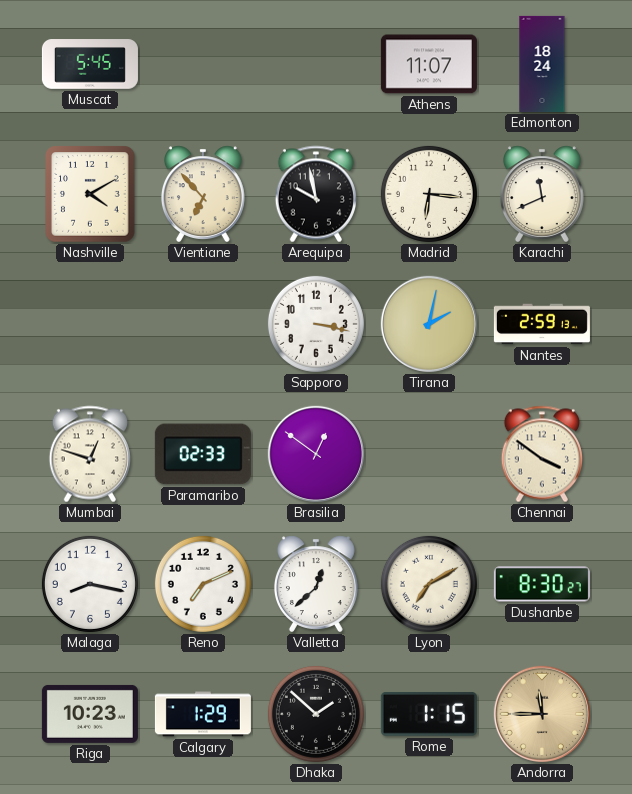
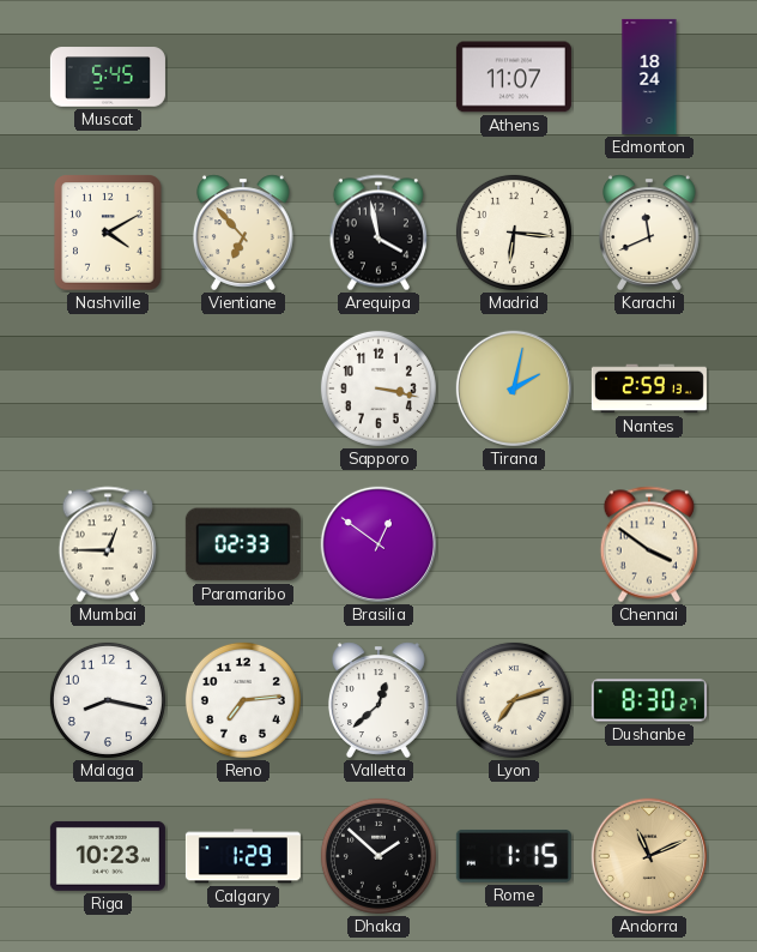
Arequipa: 9:58 -> 3:58
Mumbai: 12:48 -> 12:45
Reno: 7:11 -> 7:14
Lyon: 7:10 -> 7:12
Andorra: 11:45 -> 11:11
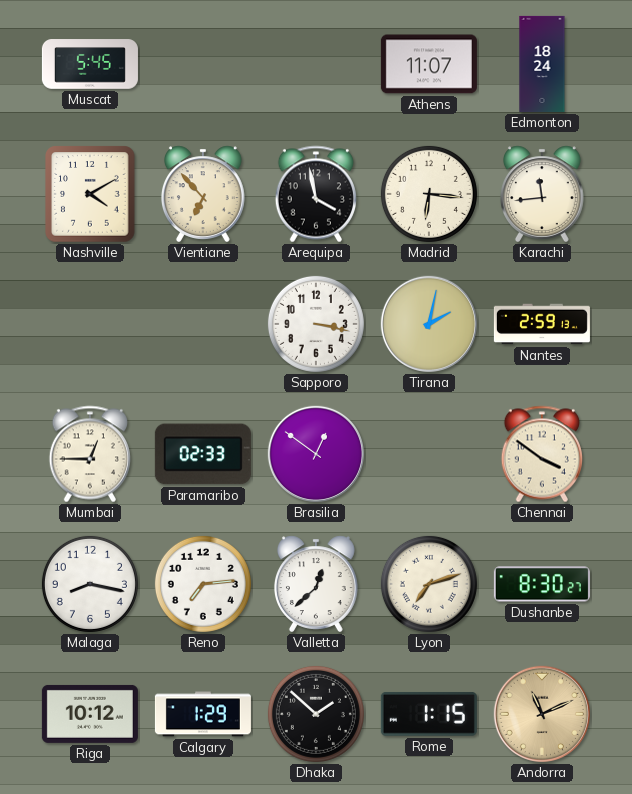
Karachi: 11:41 -> 11:44
Riga: 10:23 -> 10:12
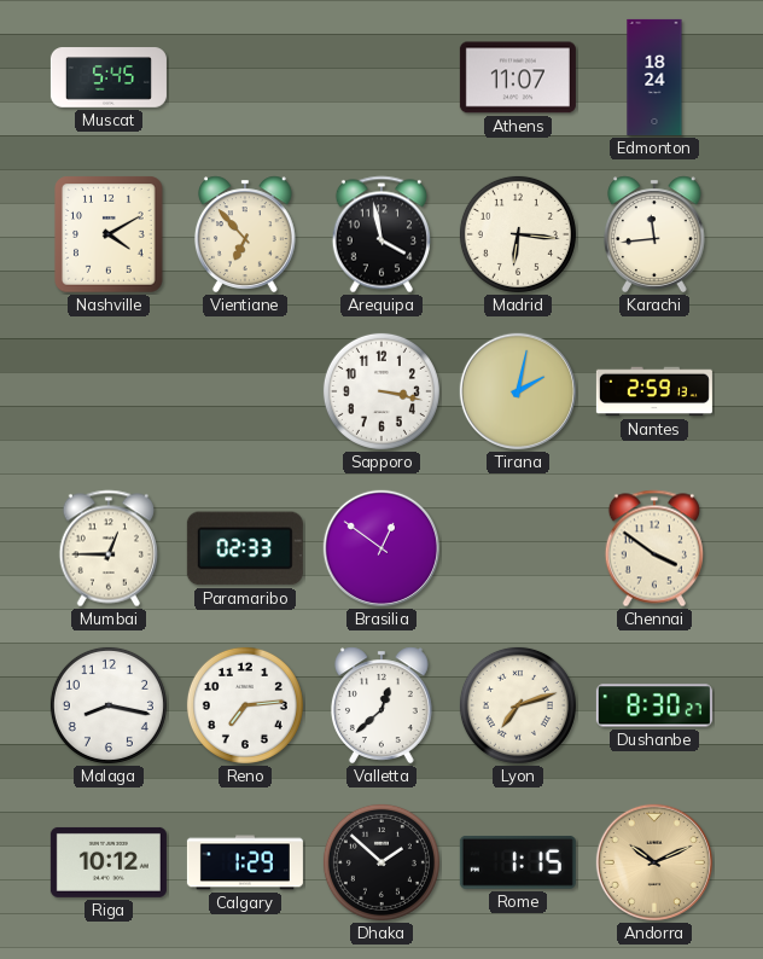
Andorra: 11:11 -> 10:11
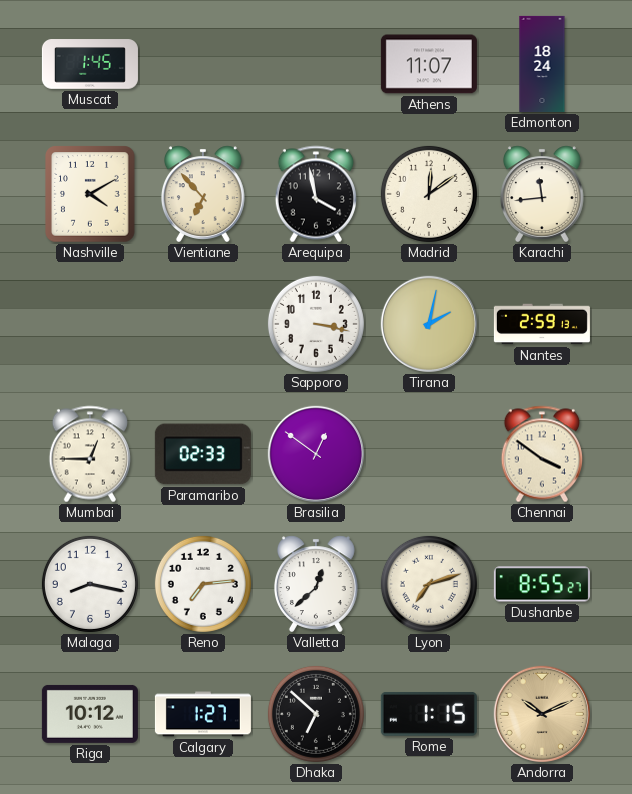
Muscat: 5:45 -> 1:45
Madrid: 6:16 -> 12:09
Dushanbe: 8:30 -> 8:55
Calgary: 1:29 -> 1:27
Dhaka: 1:52 -> 6:52
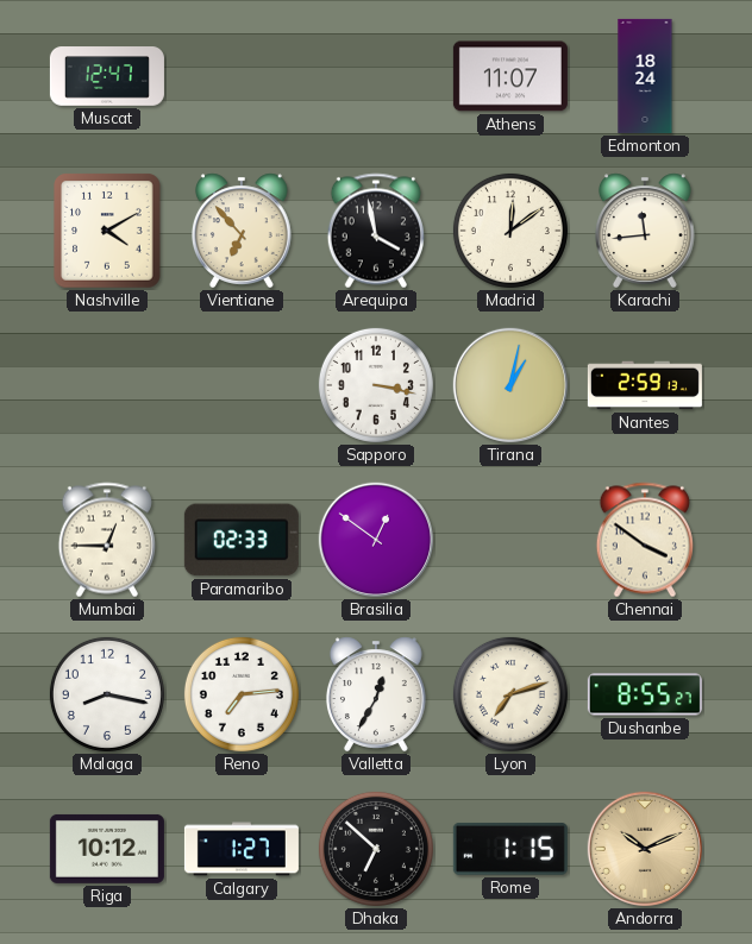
Muscat: 1:45 -> 12:47
Tirana: 2:02 -> 1:02
Valletta: 12:38 -> 12:35
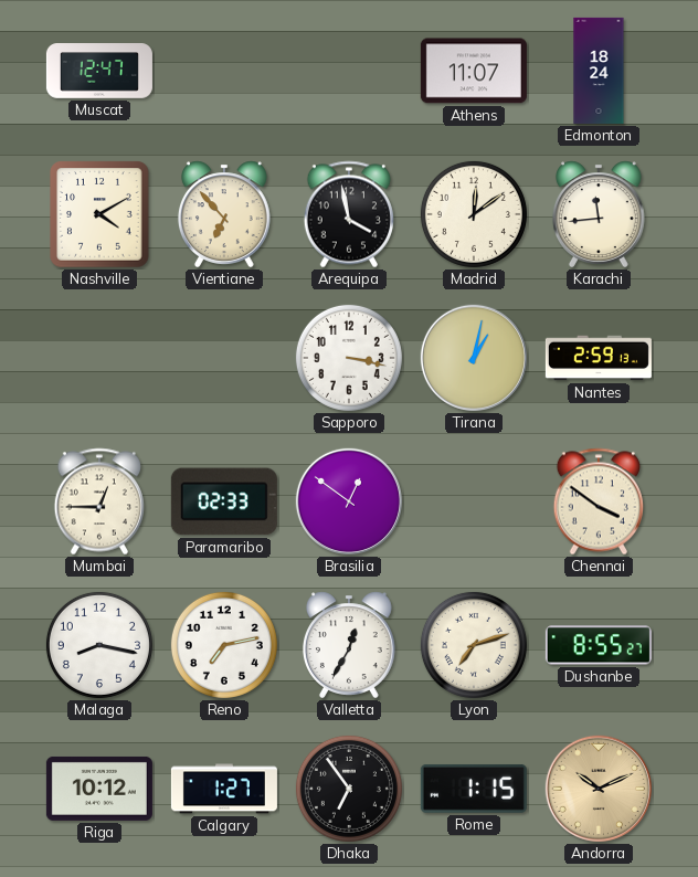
Reno: 7:14 -> 7:13
Dhaka: 6:52 -> 6:54
